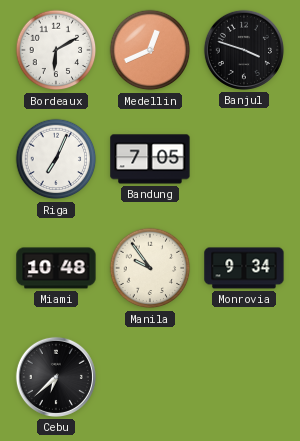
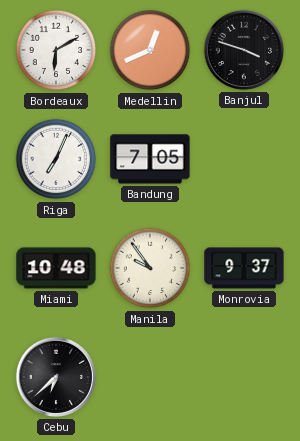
Monrovia: 9:34 -> 9:37
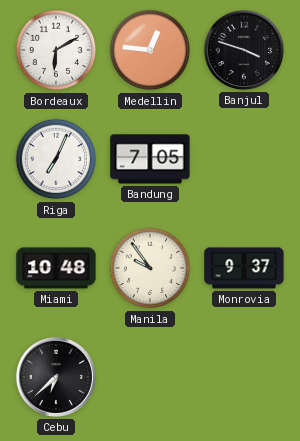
Medellin: 12:41 -> 12:46
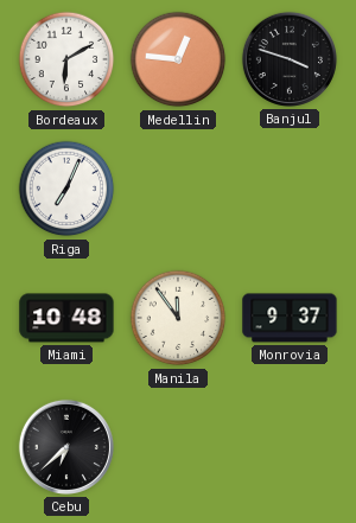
Bandung: 7:05 -> none
Manila: 9:54 -> 11:54
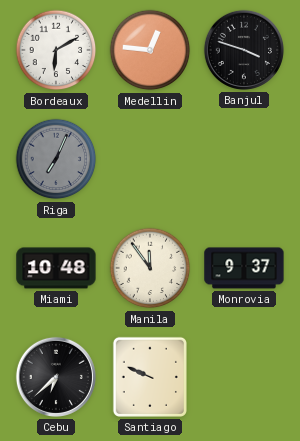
Riga dial: white -> grey
Santiago: none -> 9:49
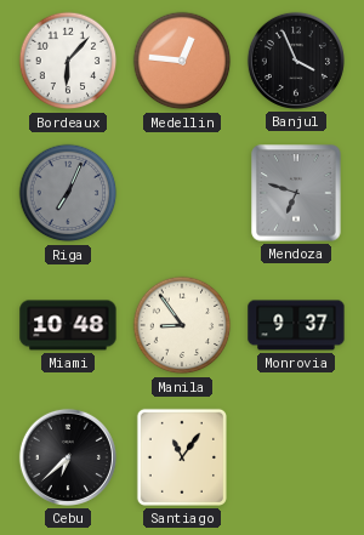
Bordeaux: 6:10 -> 6:07
Banjul: 3:48 -> 3:56
Mendoza: none -> 6:48
Manila: 11:54 -> 8:54
Santiago: 9:49 -> 11:06
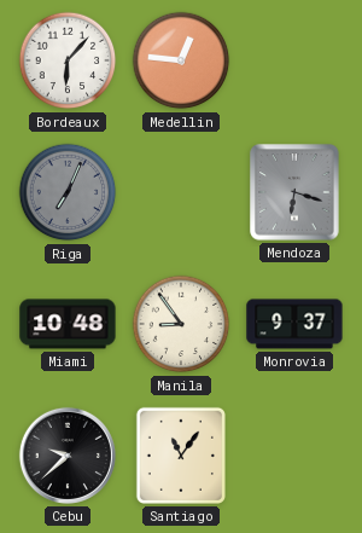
Banjul: 3:56 -> none
Mendoza: 6:48 -> 6:18
Cebu: 6:38 -> 9:38
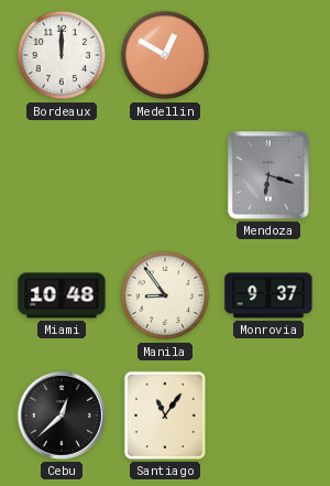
Bordeaux: 6:07 -> 12:00
Medellin: 12:46 -> 12:50
Riga: 7:04 -> none
Cebu: 9:38 -> 12:38
